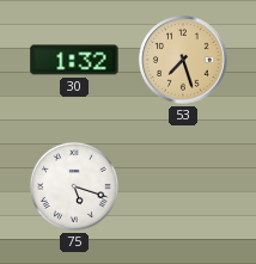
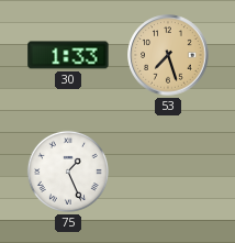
30: 1:32 -> 1:33
75: 5:18 -> 1:26
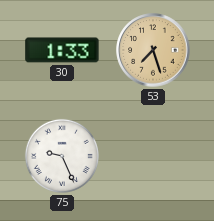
75: 1:26 -> 9:26
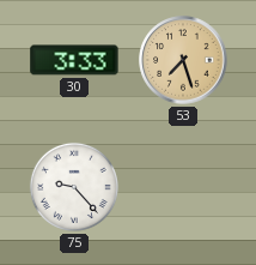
30: 1:33 -> 3:33
75: 9:26 -> 9:23
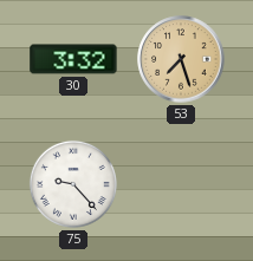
30: 3:33 -> 3:32
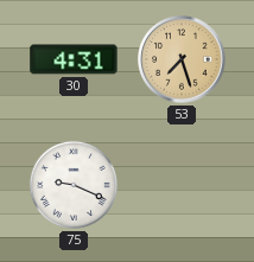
30: 3:32 -> 4:31
75: 9:23 -> 9:19
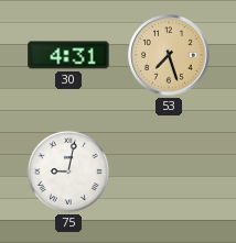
75: 9:19 -> 9:02
